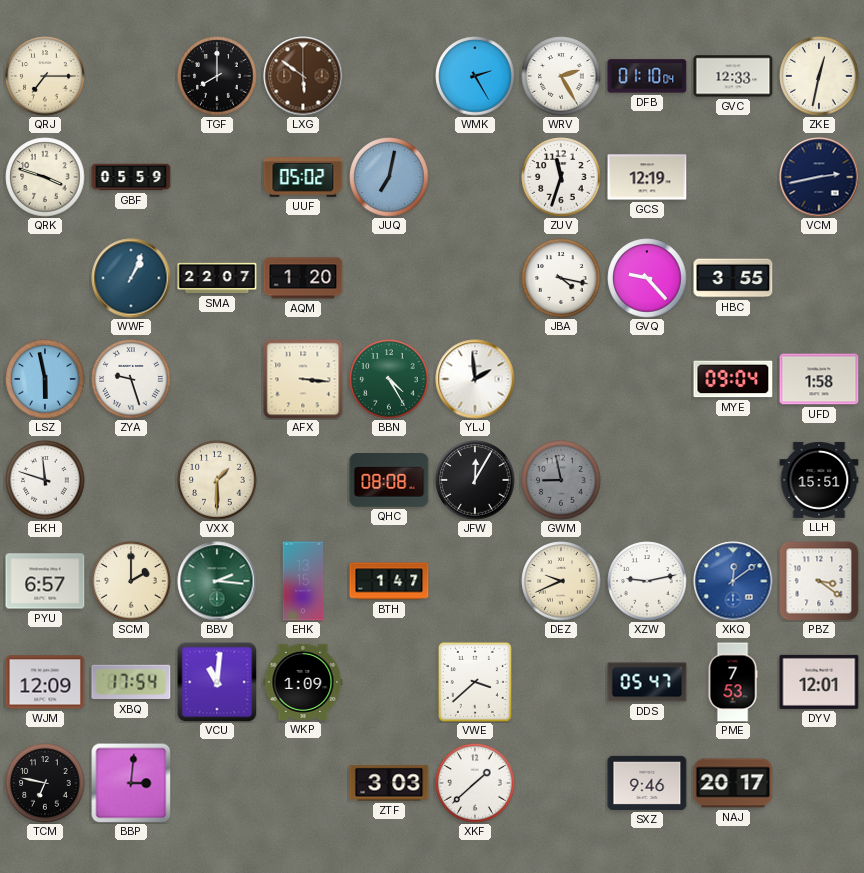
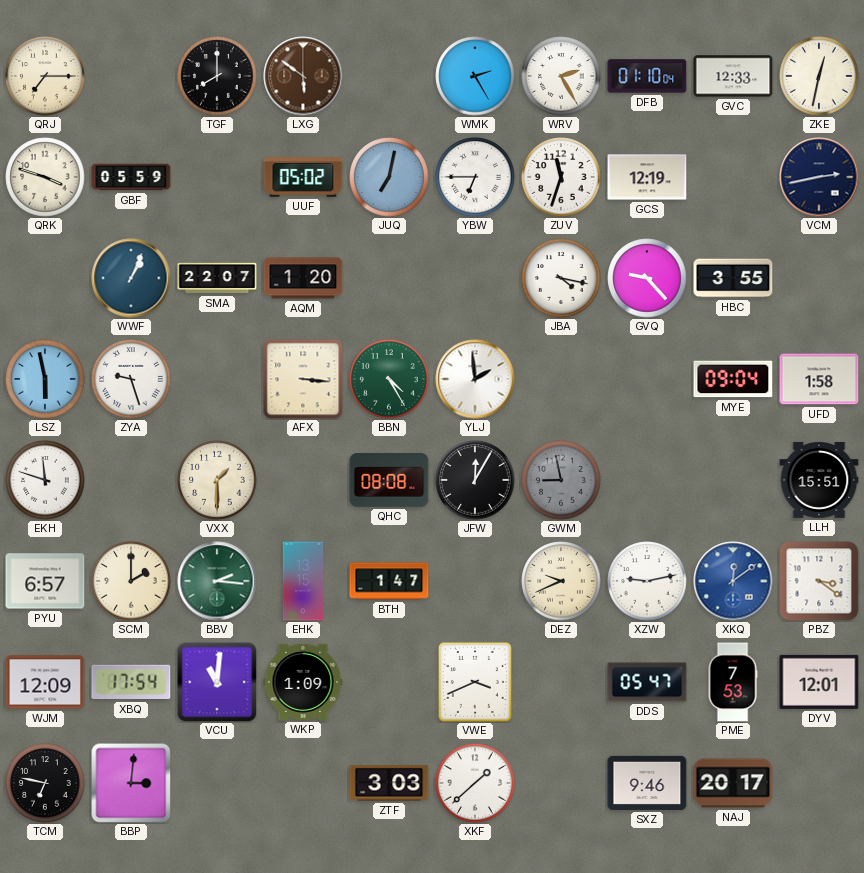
YBW: none -> 6:45
VWE: 3:38 -> 3:41
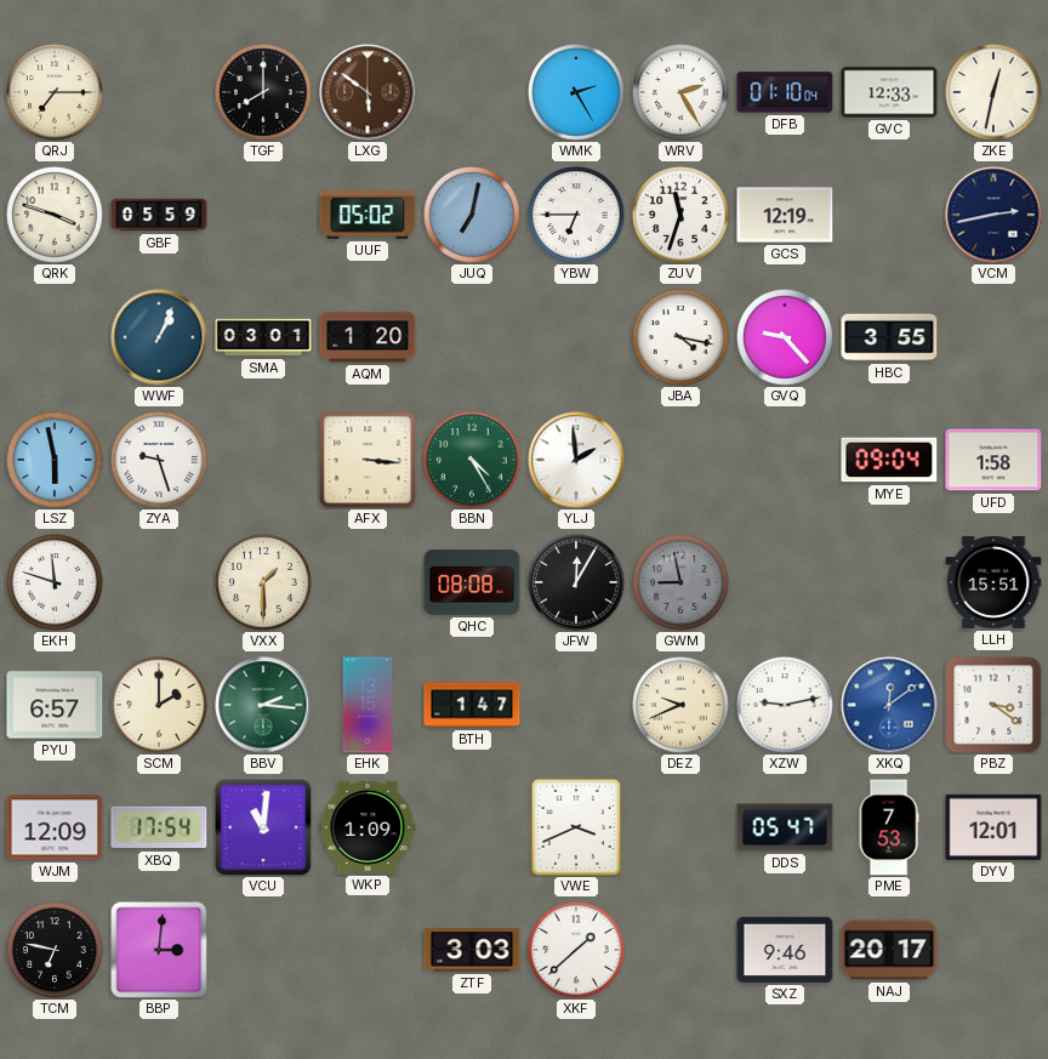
SMA: 22:07 -> 03:01
